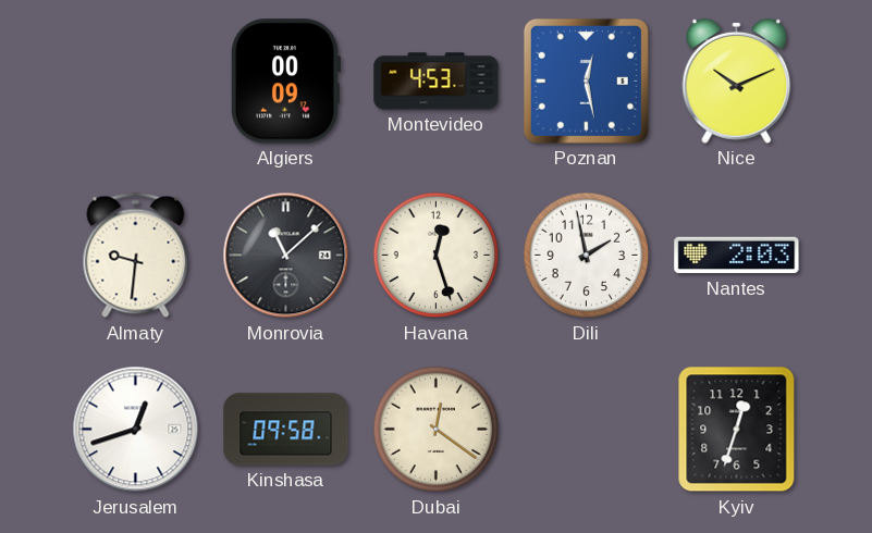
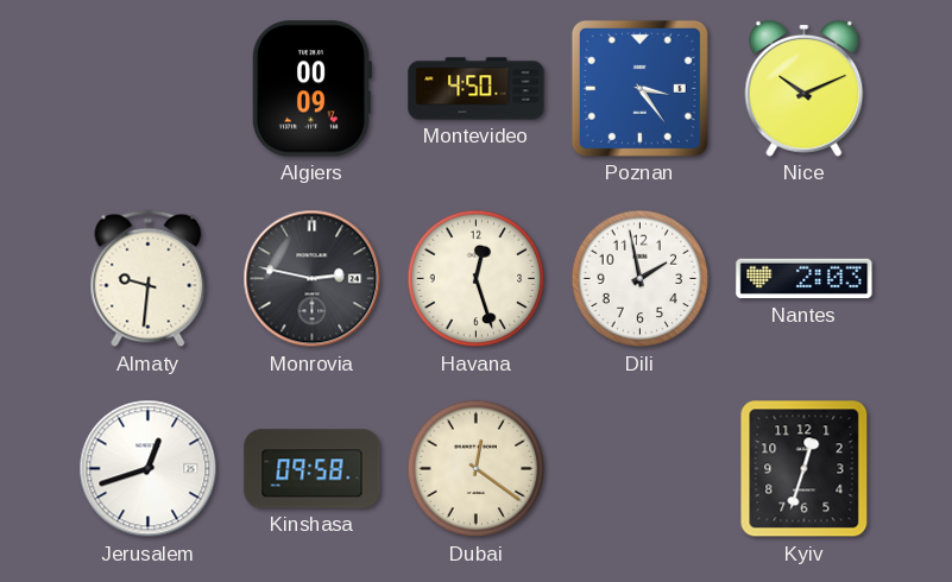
Montevideo: 4:53 -> 4:50
Poznan: 12:28 -> 3:24
Monrovia: 11:08 -> 2:47
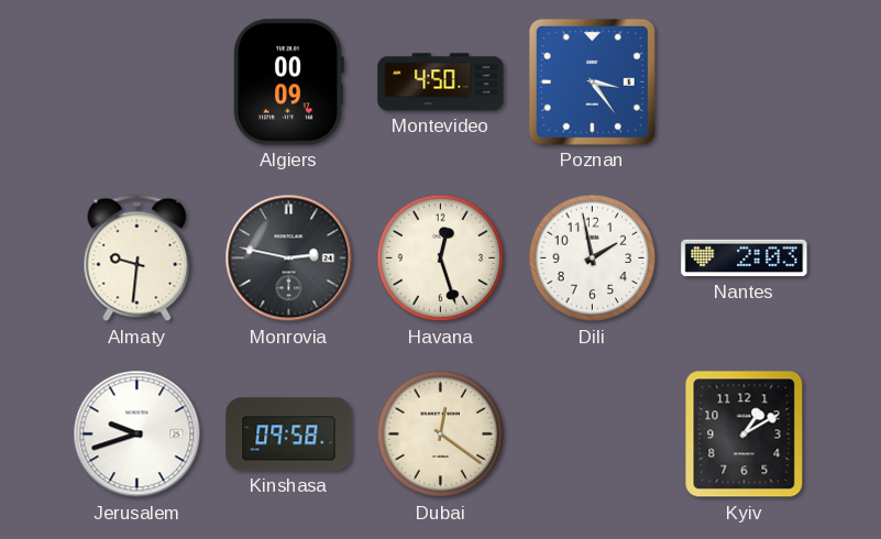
Nice: 10:11 -> none
Jerusalem: 12:42 -> 9:42
Kyiv: 12:33 -> 1:10
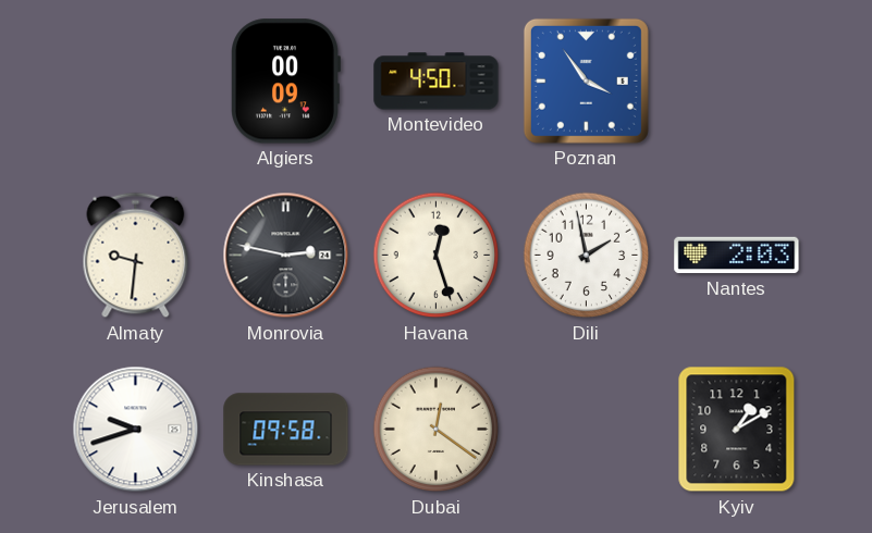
Poznan: 3:24 -> 3:54
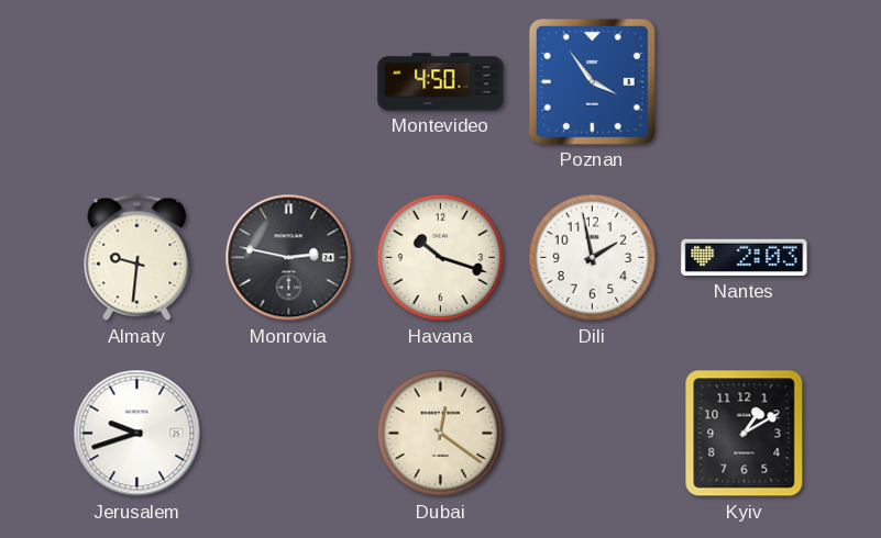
Algiers: 00:09 -> none
Havana: 12:27 -> 10:18
Kinshasa: 09:58 -> none
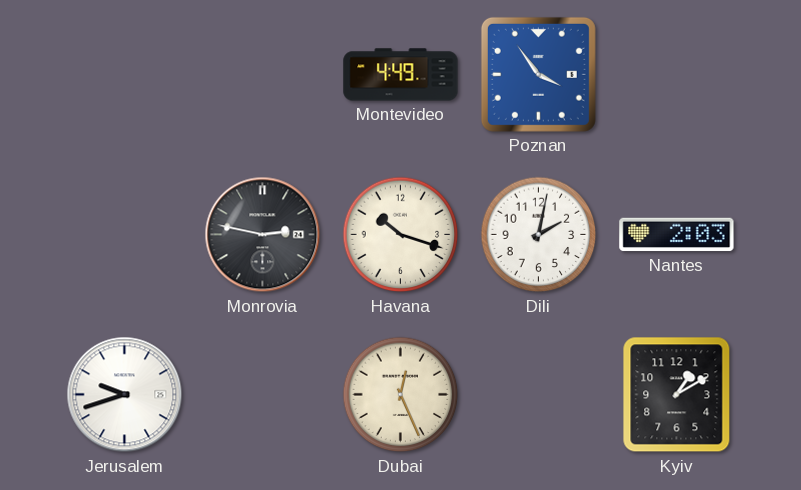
Montevideo: 4:50 -> 4:49
Almaty: 9:31 -> none
Dili: 1:58 -> 2:02
Dubai: 12:21 -> 12:26
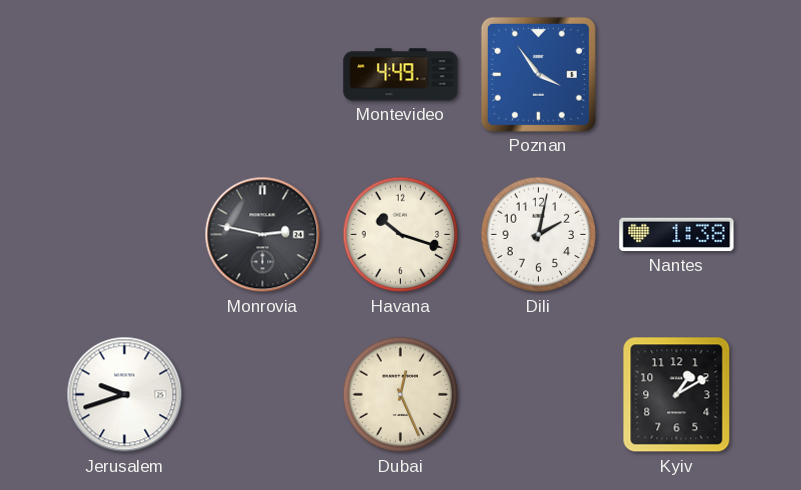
Nantes: 2:03 -> 1:38
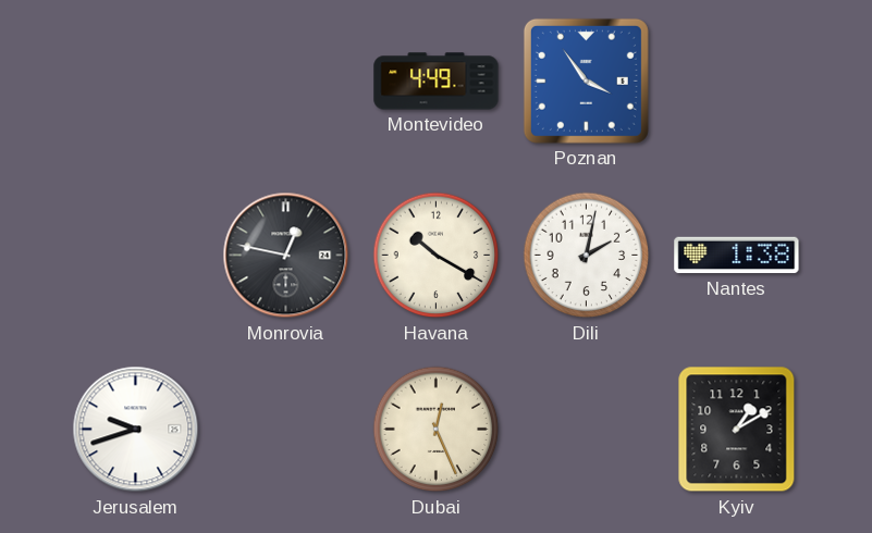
Monrovia: 2:47 -> 12:47
Havana: 10:18 -> 10:20
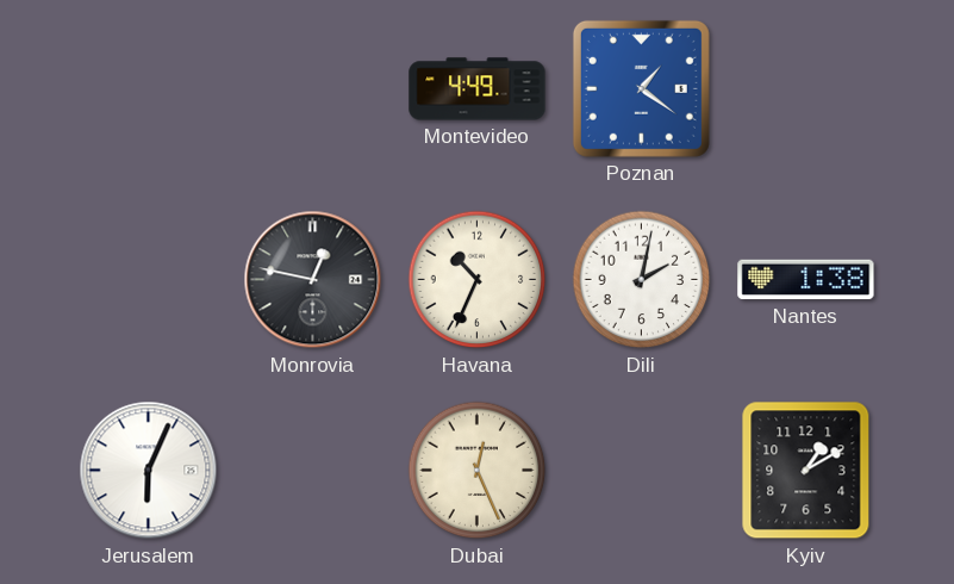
Poznan: 3:54 -> 1:21
Havana: 10:20 -> 10:34
Jerusalem: 9:42 -> 6:04
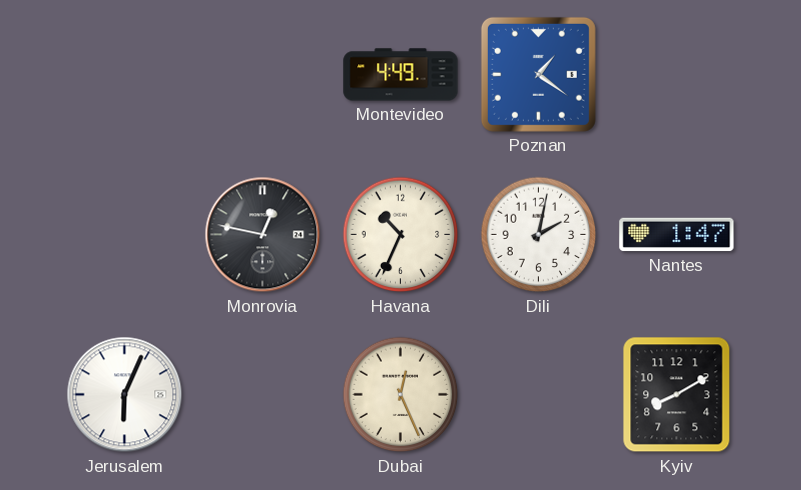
Nantes: 1:38 -> 1:47
Kyiv: 1:10 -> 8:10
